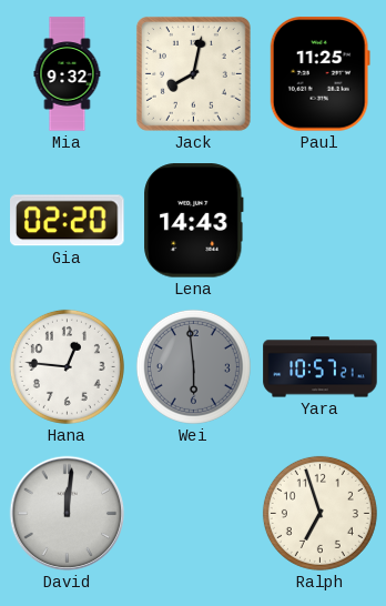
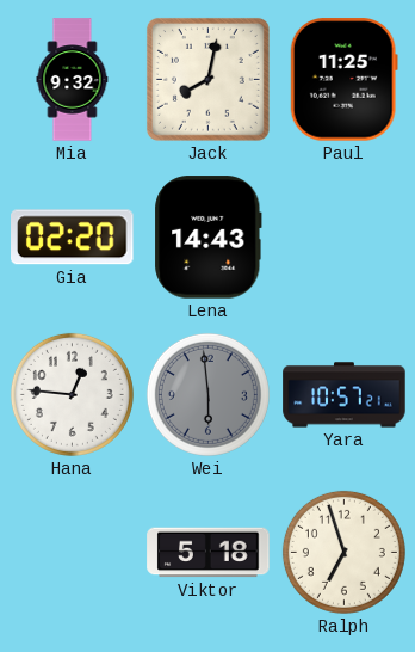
David: 12:01 -> none
Viktor: none -> 5:18
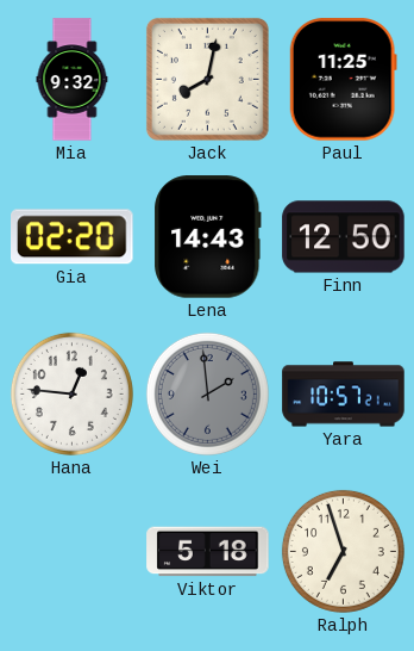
Finn: none -> 12:50
Wei: 5:59 -> 1:59
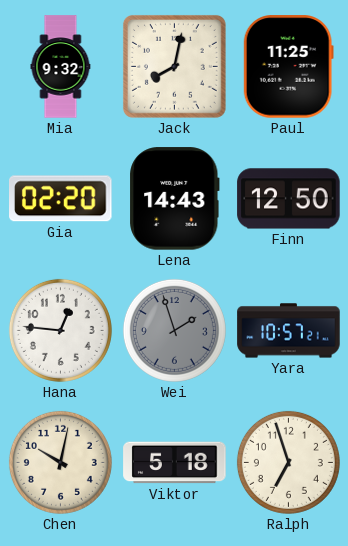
Wei: 1:59 -> 1:57
Chen: none -> 10:02
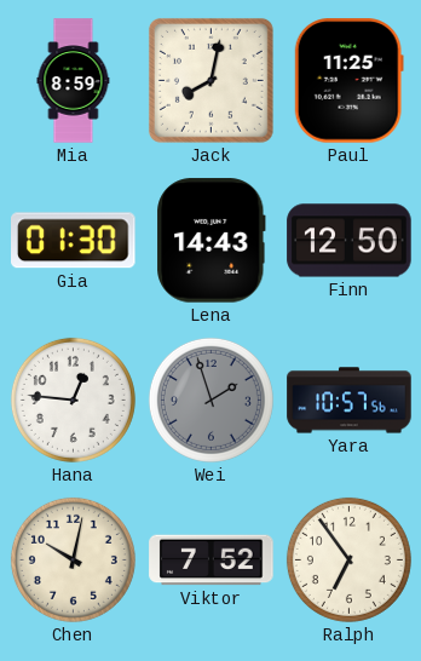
Mia: 9:32 -> 8:59
Gia: 02:20 -> 01:30
Yara: 10:57:21 -> 10:57:56
Viktor: 5:18 -> 7:52
Ralph: 6:57 -> 6:54
